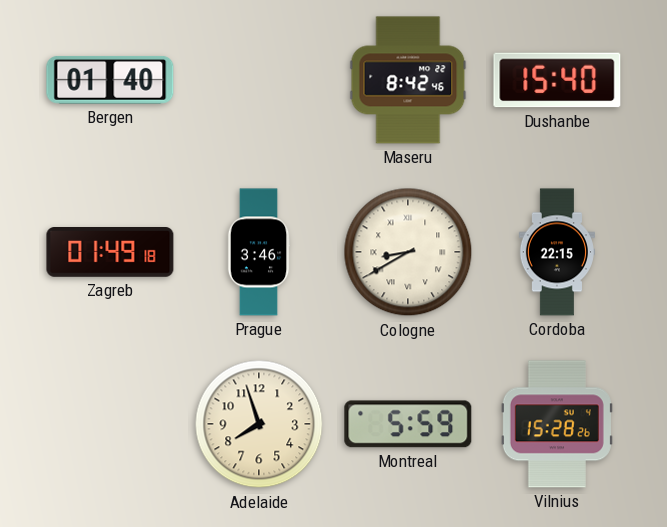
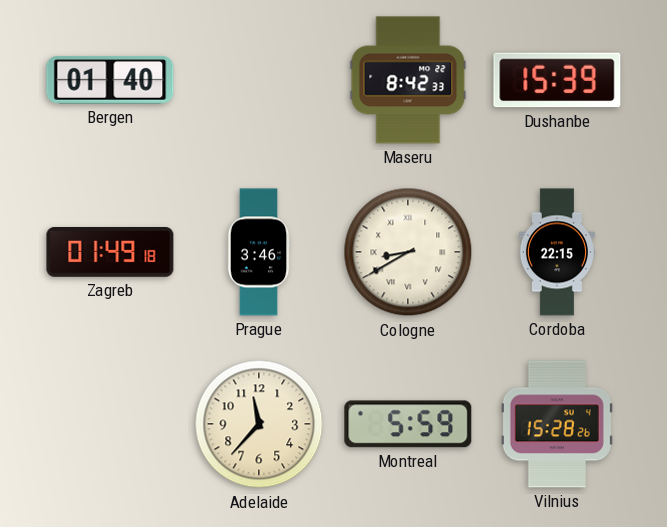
Maseru: 8:42:46 -> 8:42:33
Dushanbe: 15:40 -> 15:39
Adelaide: 7:57 -> 11:37
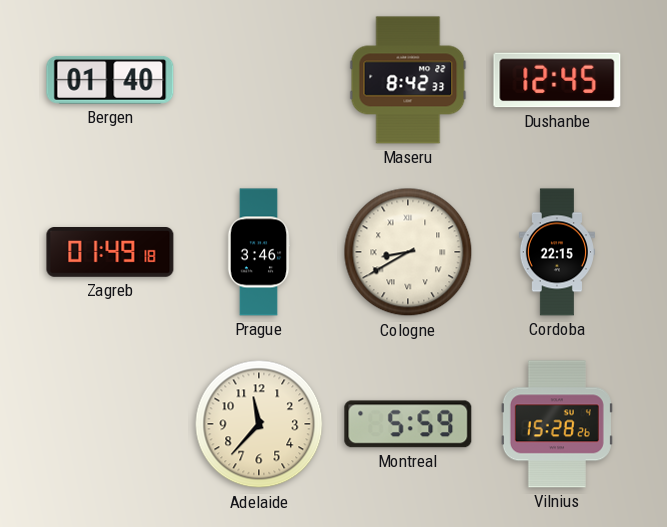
Dushanbe: 15:39 -> 12:45
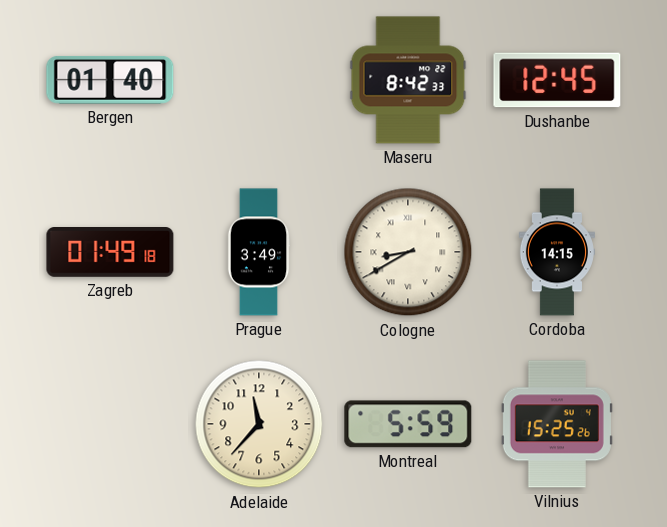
Prague: 3:46 -> 3:49
Cordoba: 22:15 -> 14:15
Vilnius: 15:28 -> 15:25
